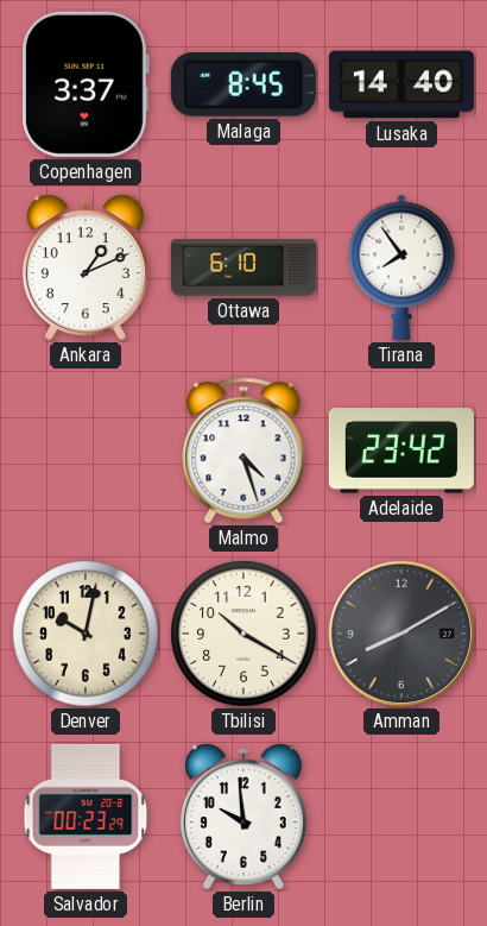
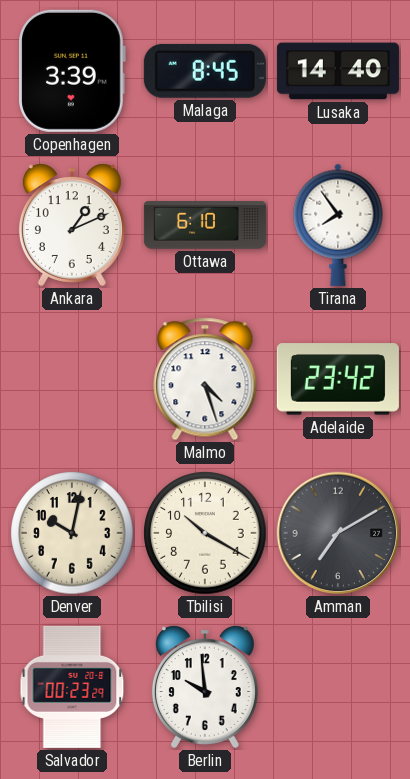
Copenhagen: 3:37 -> 3:39
Amman: 8:10 -> 7:10
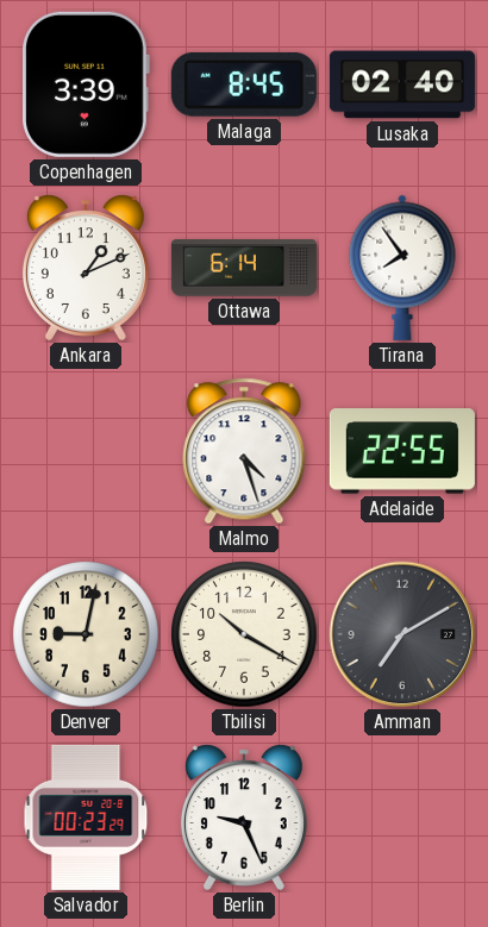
Lusaka: 14:40 -> 02:40
Ottawa: 6:10 -> 6:14
Adelaide: 23:42 -> 22:55
Denver: 10:02 -> 9:02
Berlin: 9:59 -> 9:26
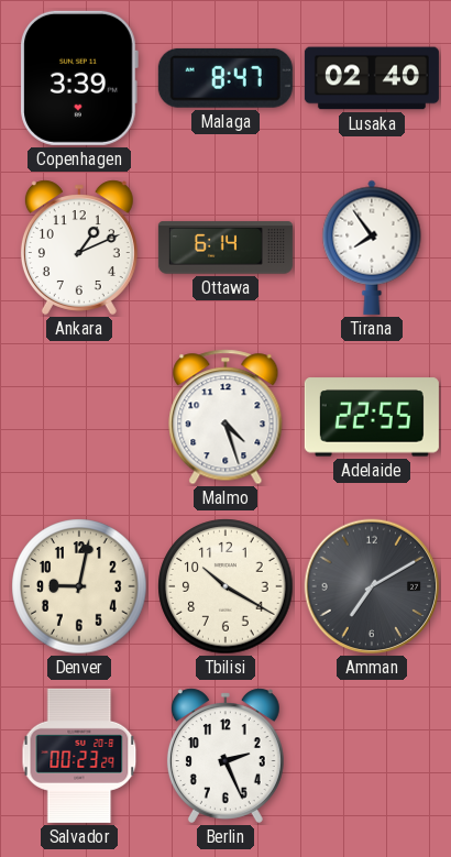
Malaga: 8:45 -> 8:47
Berlin: 9:26 -> 2:26
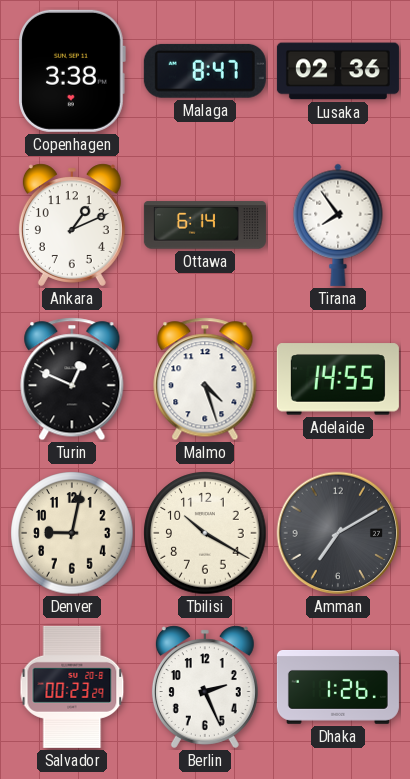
Copenhagen: 3:39 -> 3:38
Lusaka: 02:40 -> 02:36
Turin: none -> 12:49
Adelaide: 22:55 -> 14:55
Dhaka: none -> 1:26
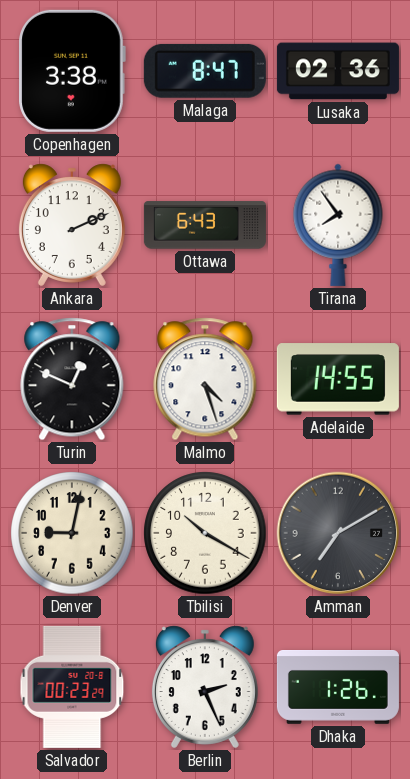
Ankara: 1:11 -> 2:11
Ottawa: 6:14 -> 6:43
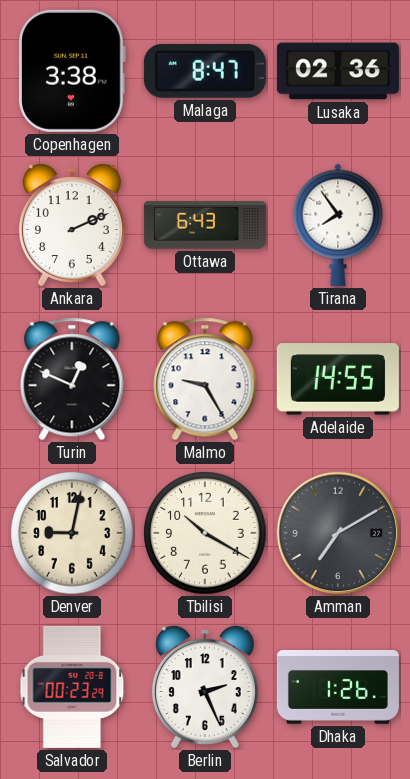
Malmo: 4:27 -> 9:25
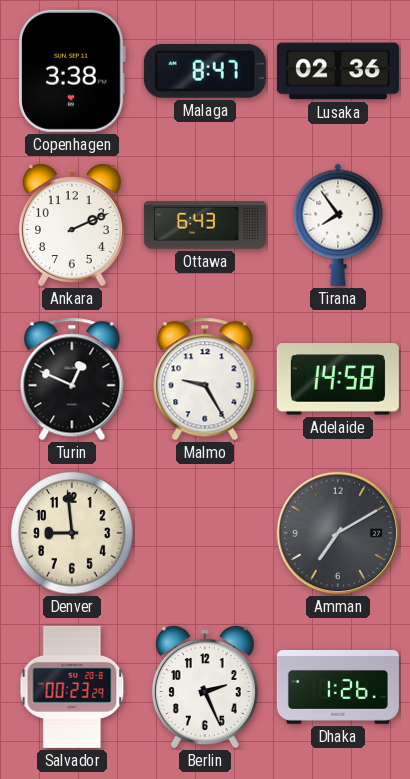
Adelaide: 14:55 -> 14:58
Denver: 9:02 -> 8:59
Tbilisi: 10:20 -> none
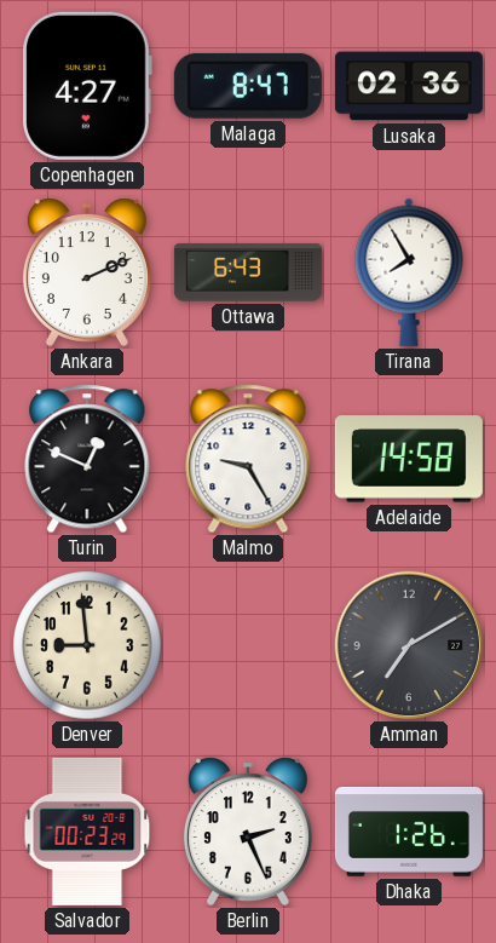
Copenhagen: 3:38 -> 4:27
Tirana: 7:54 -> 7:55
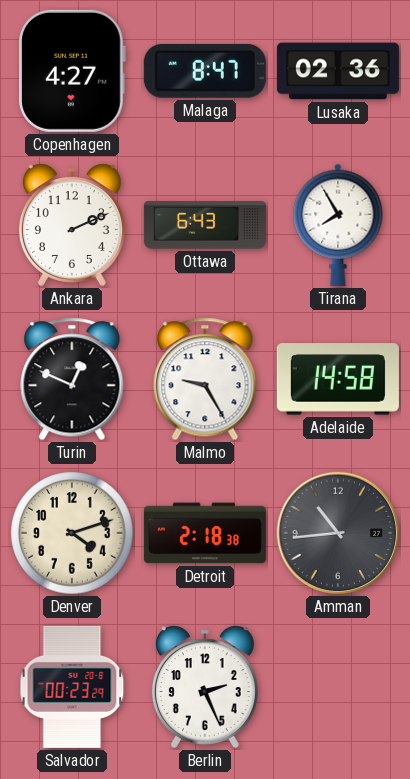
Denver: 8:59 -> 4:12
Detroit: none -> 2:18
Amman: 7:10 -> 10:44
Dhaka: 1:26 -> none
